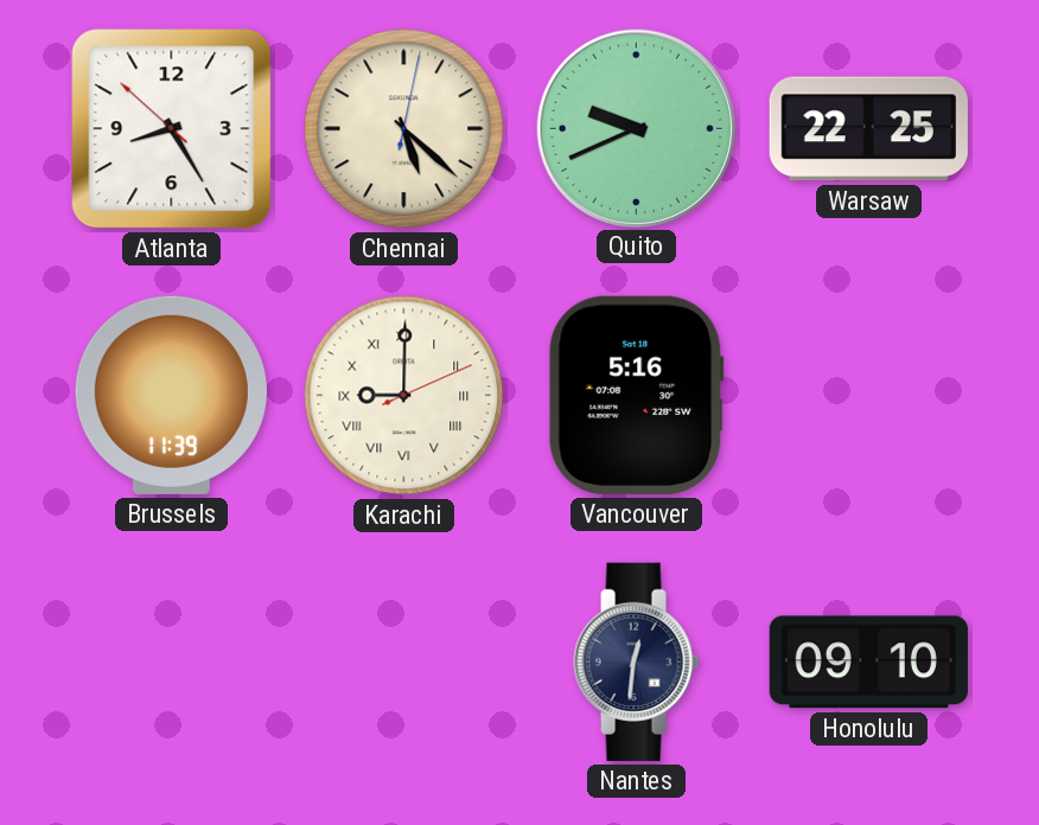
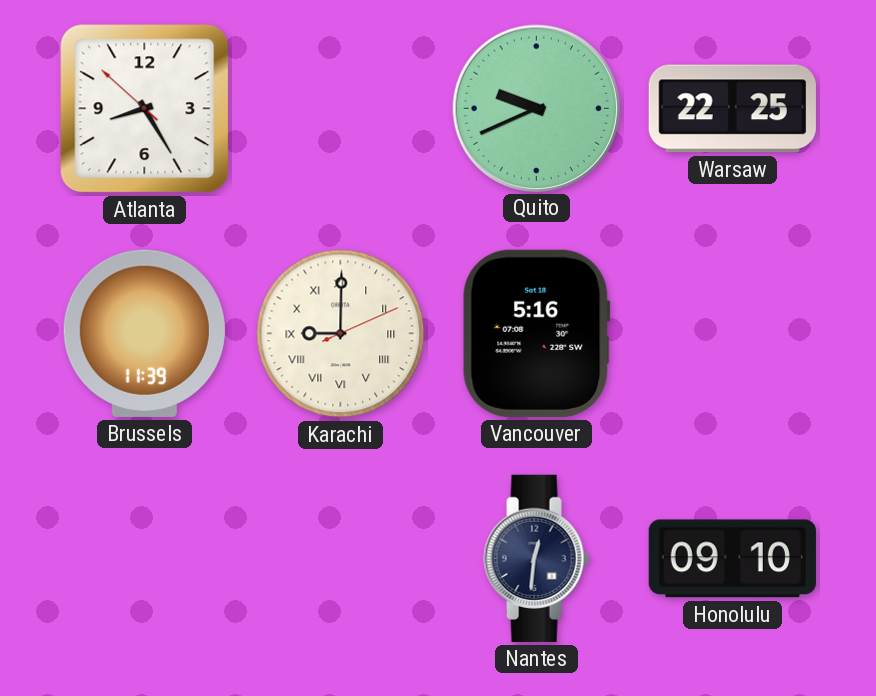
Chennai: 5:22 -> none
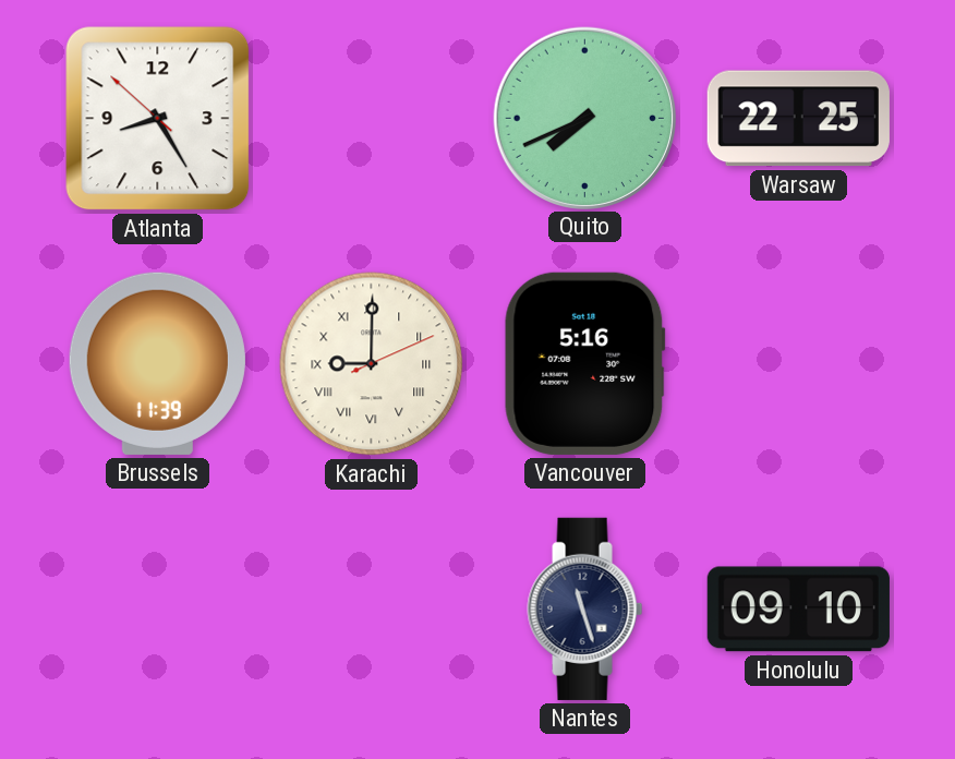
Quito: 9:41 -> 7:41
Nantes: 12:31 -> 11:27
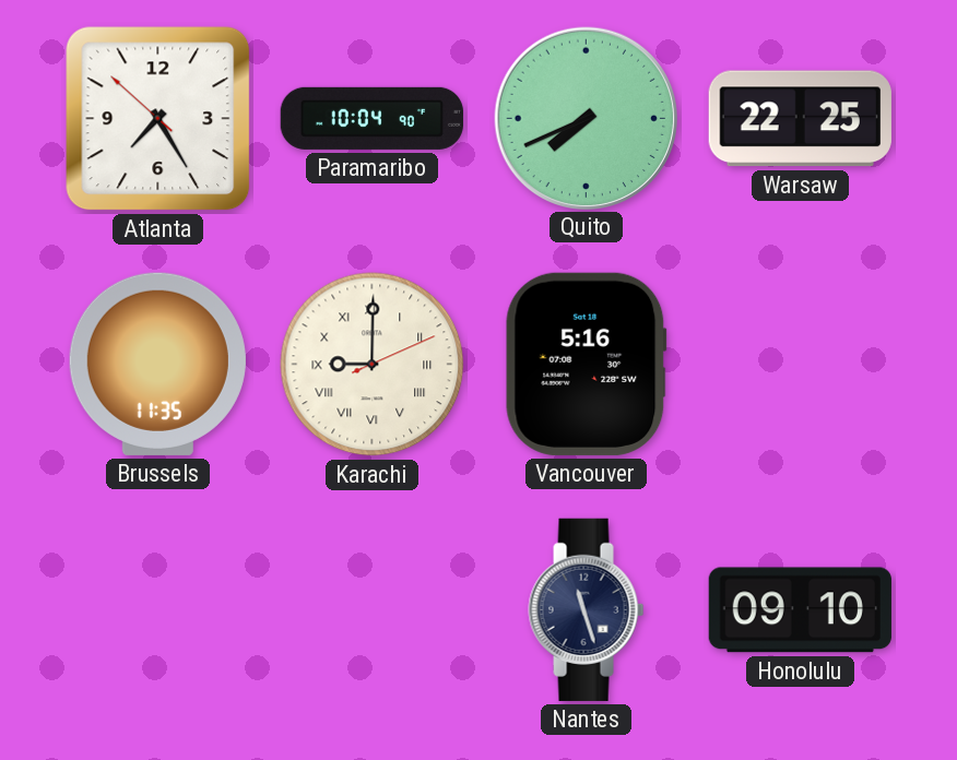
Atlanta: 8:24 -> 7:24
Paramaribo: none -> 10:04
Brussels: 11:39 -> 11:35
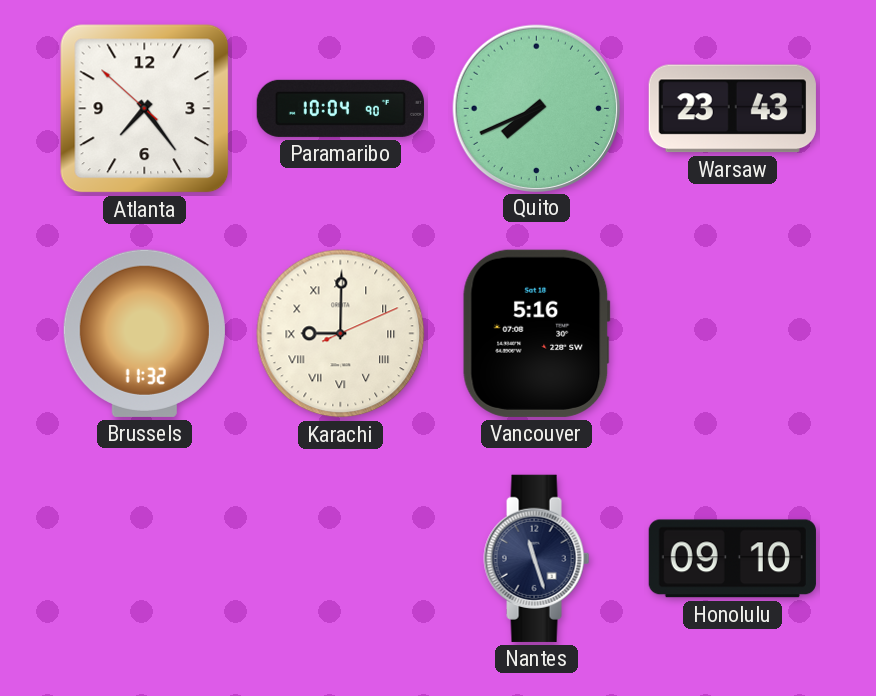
Atlanta: 7:24 -> 7:23
Warsaw: 22:25 -> 23:43
Brussels: 11:35 -> 11:32
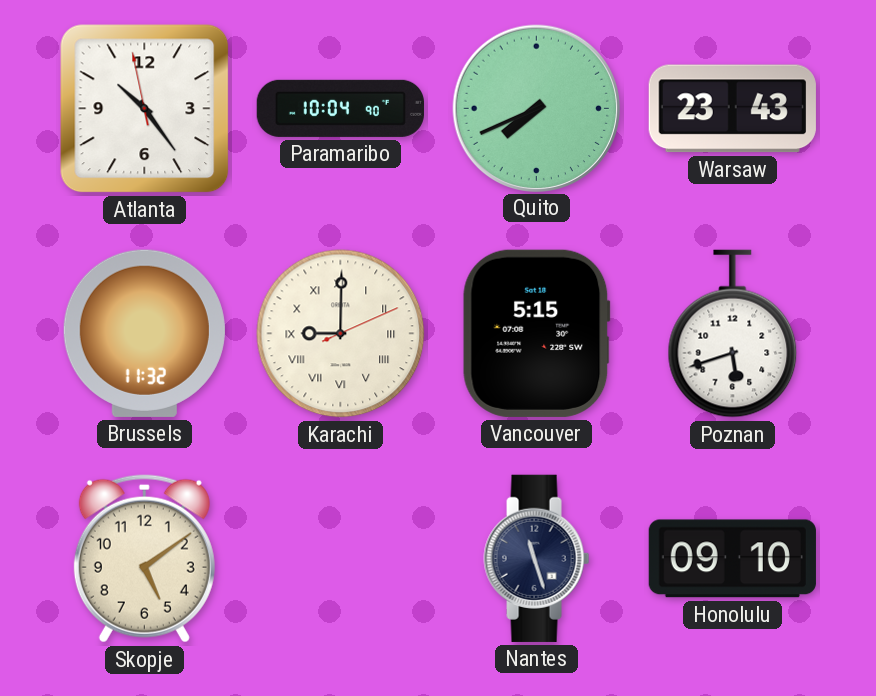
Atlanta: 7:23 -> 10:23
Vancouver: 5:16 -> 5:15
Poznan: none -> 5:42
Skopje: none -> 5:09
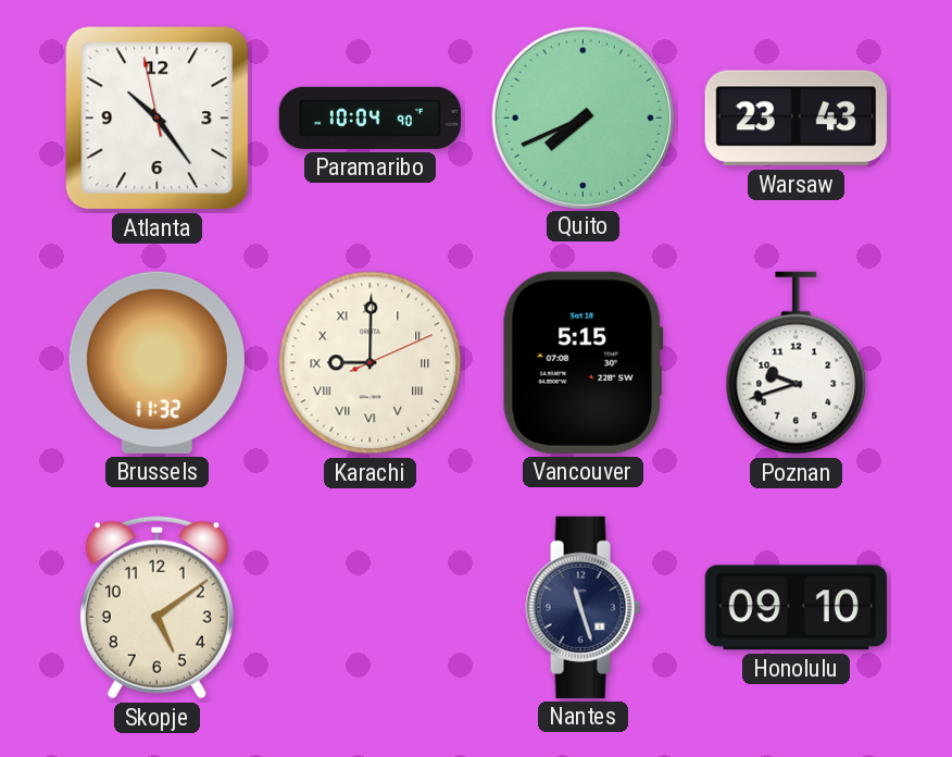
Poznan: 5:42 -> 9:42
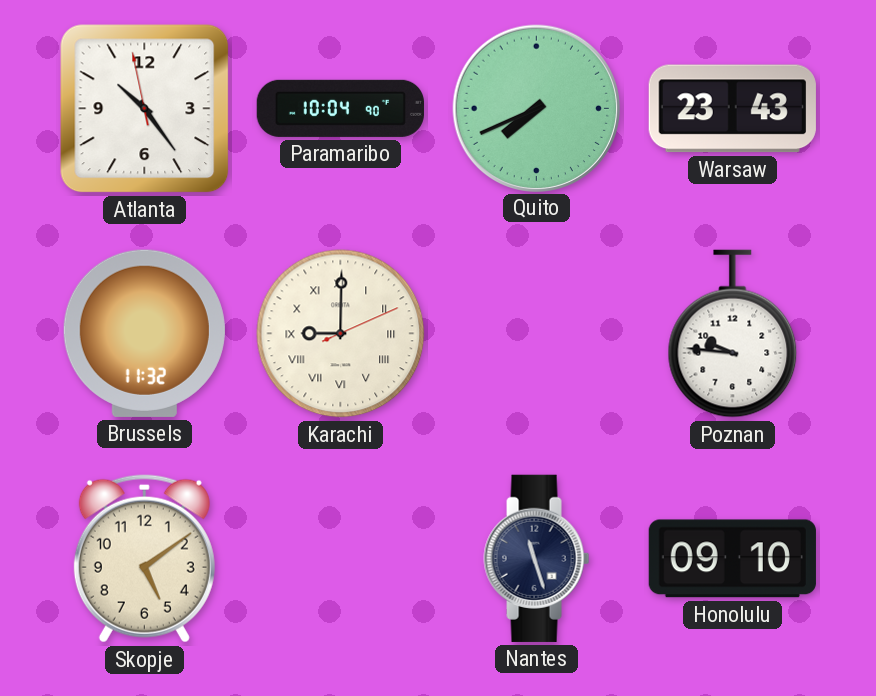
Vancouver: 5:15 -> none
Poznan: 9:42 -> 9:46
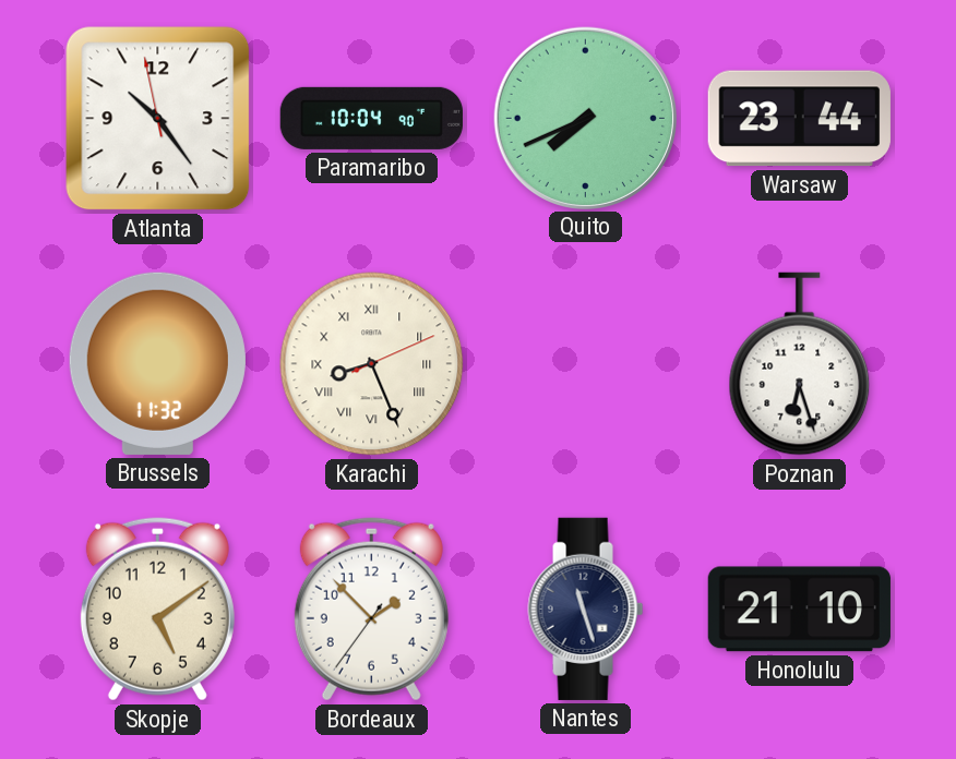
Warsaw: 23:43 -> 23:44
Karachi: 9:00 -> 8:26
Poznan: 9:46 -> 6:27
Bordeaux: none -> 1:52
Honolulu: 09:10 -> 21:10
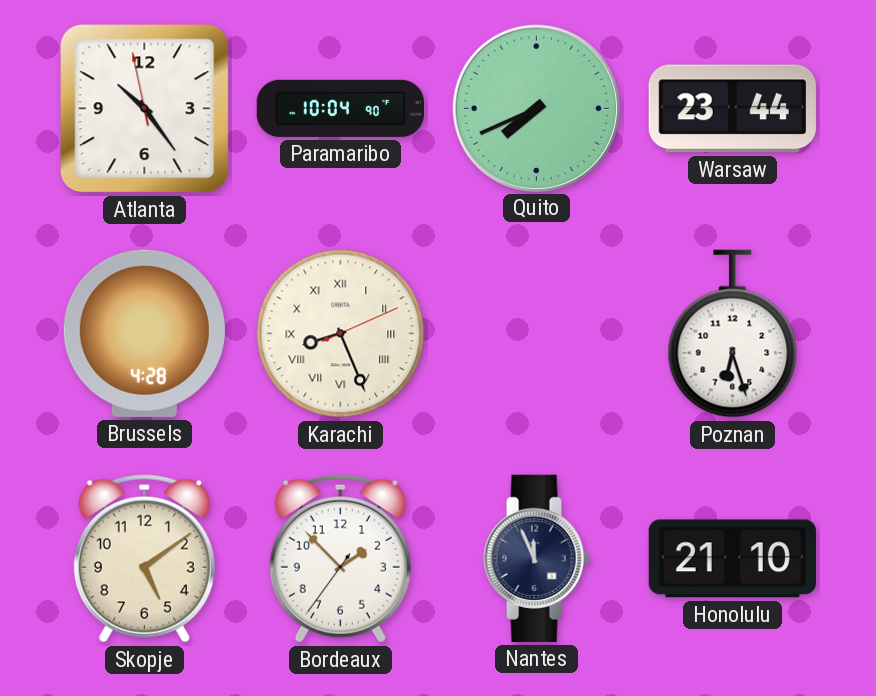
Brussels: 11:32 -> 4:28
Nantes: 11:27 -> 11:56
